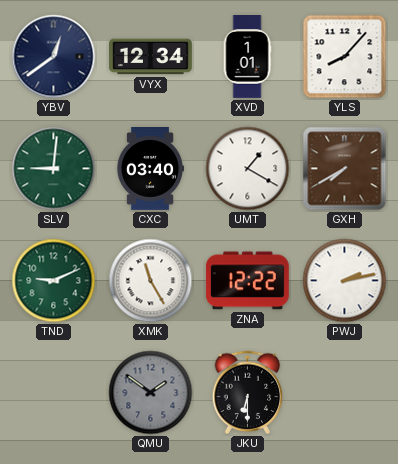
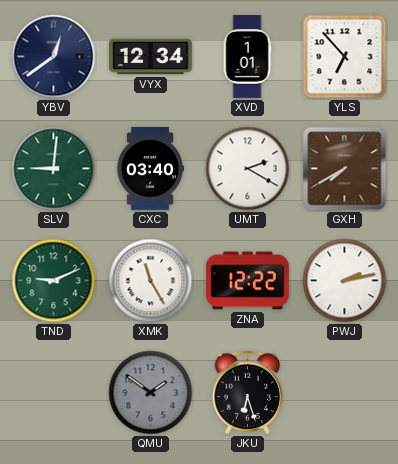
YLS: 8:07 -> 6:53
UMT: 1:20 -> 2:20
JKU: 6:30 -> 6:27
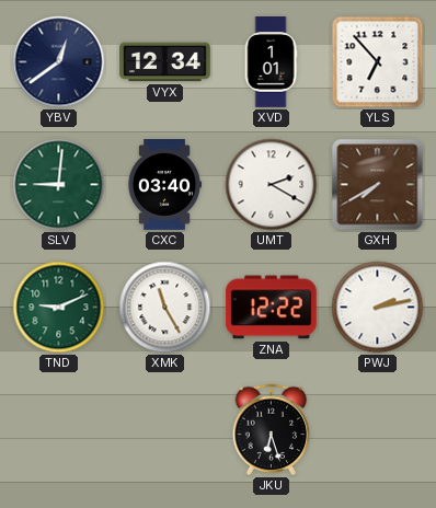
QMU: 1:51 -> none
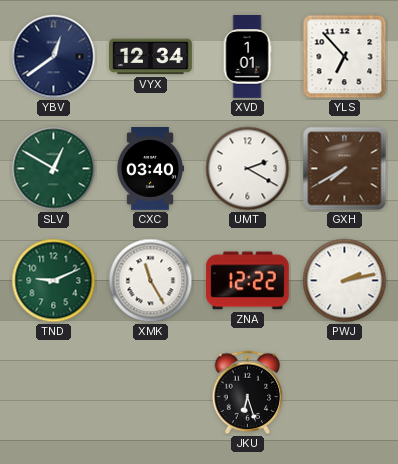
SLV: 9:01 -> 12:50
